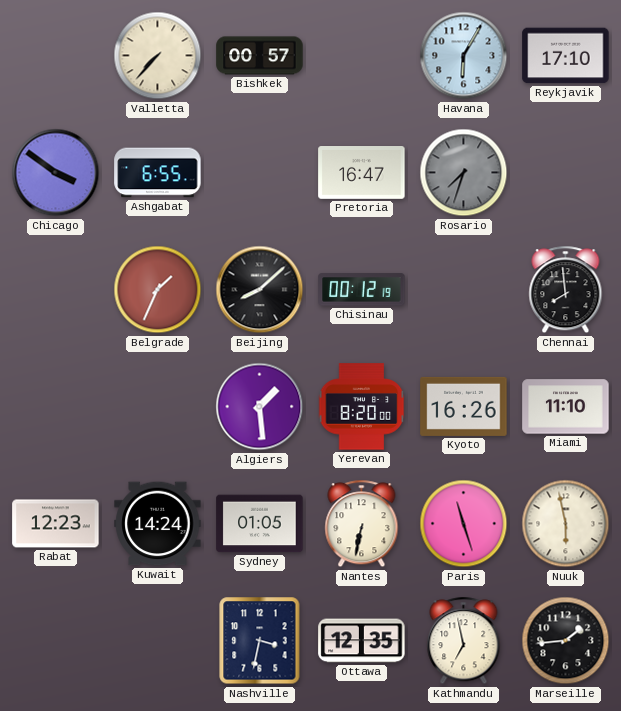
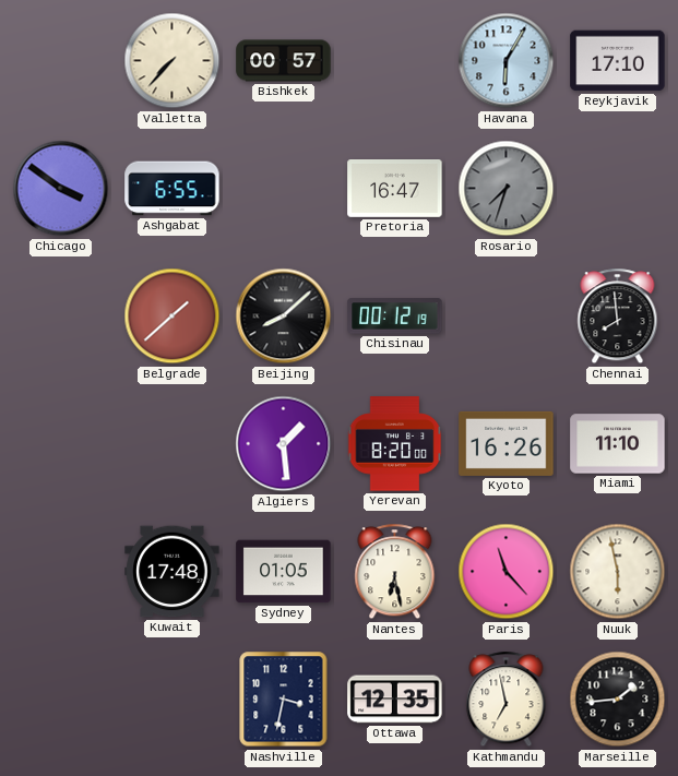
Belgrade: 1:34 -> 1:38
Rabat: 12:23 -> none
Kuwait: 14:24 -> 17:48
Nantes: 6:32 -> 6:28
Paris: 11:27 -> 11:23
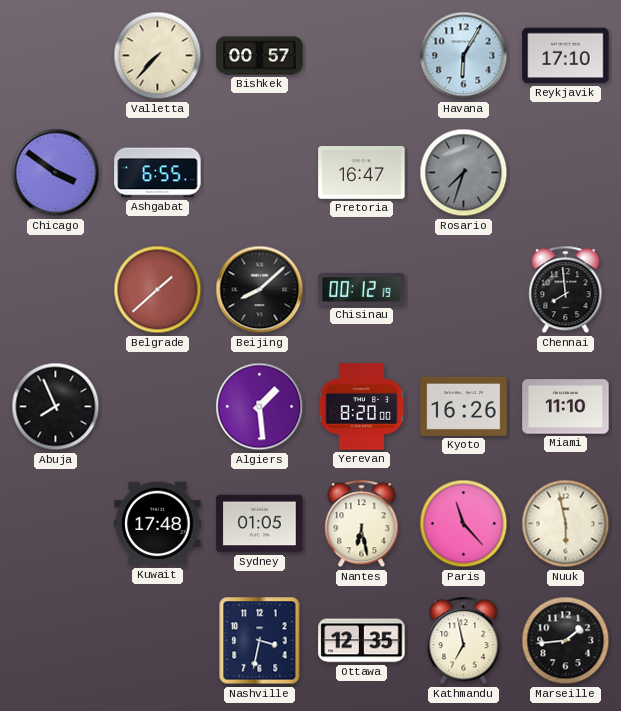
Abuja: none -> 7:56
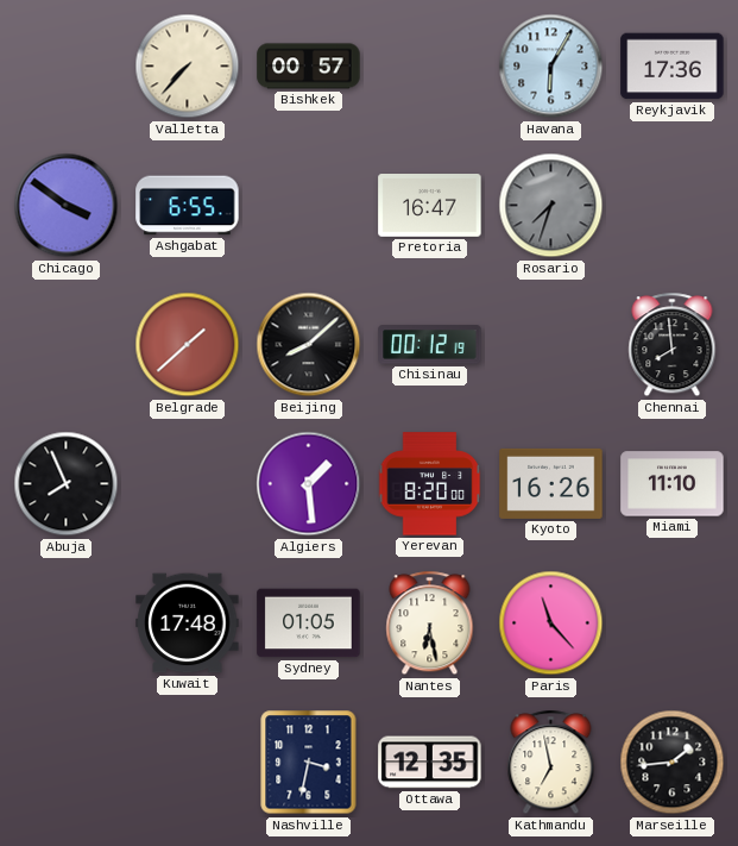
Reykjavik: 17:10 -> 17:36
Nuuk: 5:58 -> none
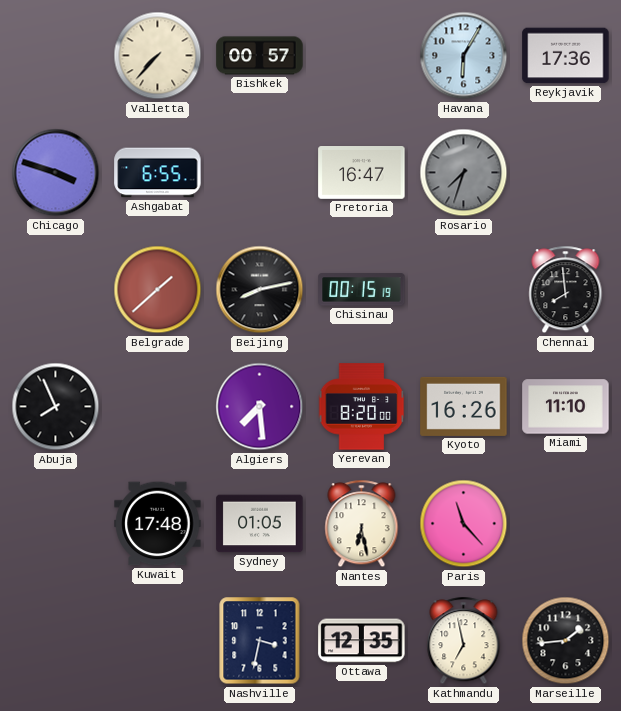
Chicago: 3:51 -> 3:48
Beijing: 8:08 -> 8:13
Chisinau: 00:12 -> 00:15
Algiers: 1:29 -> 7:29
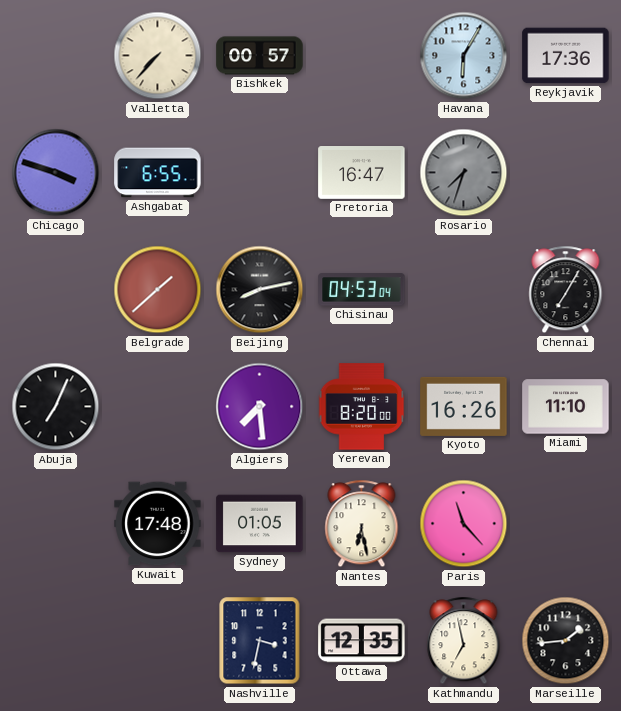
Chisinau: 00:15 -> 04:53
Chennai: 7:59 -> 7:05
Abuja: 7:56 -> 7:04
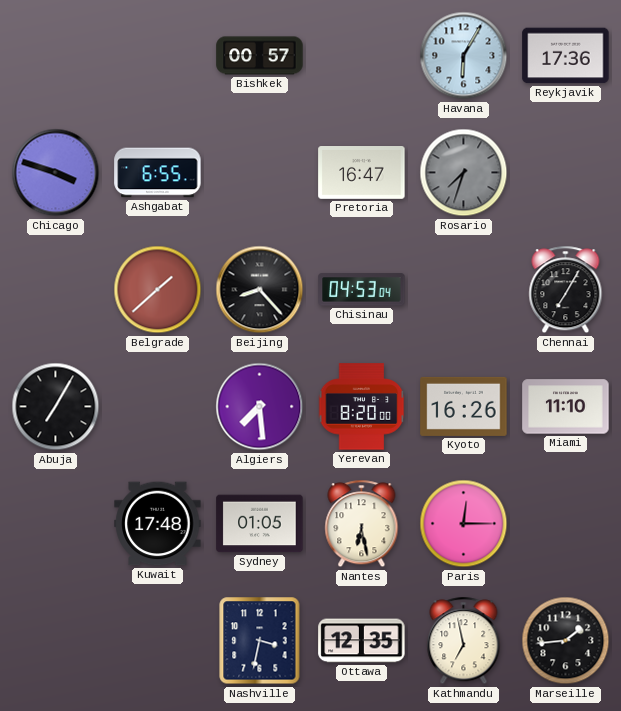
Valletta: 7:37 -> none
Beijing: 8:13 -> 8:23
Abuja: 7:04 -> 7:05
Paris: 11:23 -> 12:15
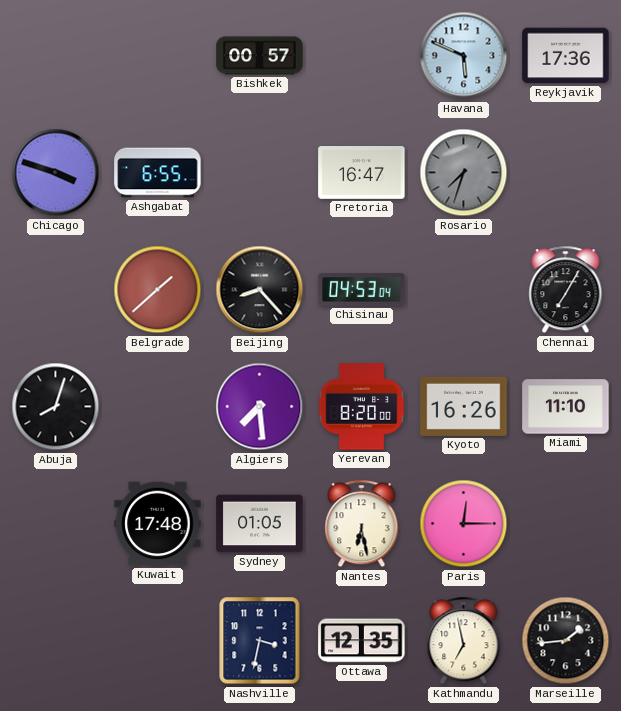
Havana: 6:05 -> 5:49
Abuja: 7:05 -> 8:03
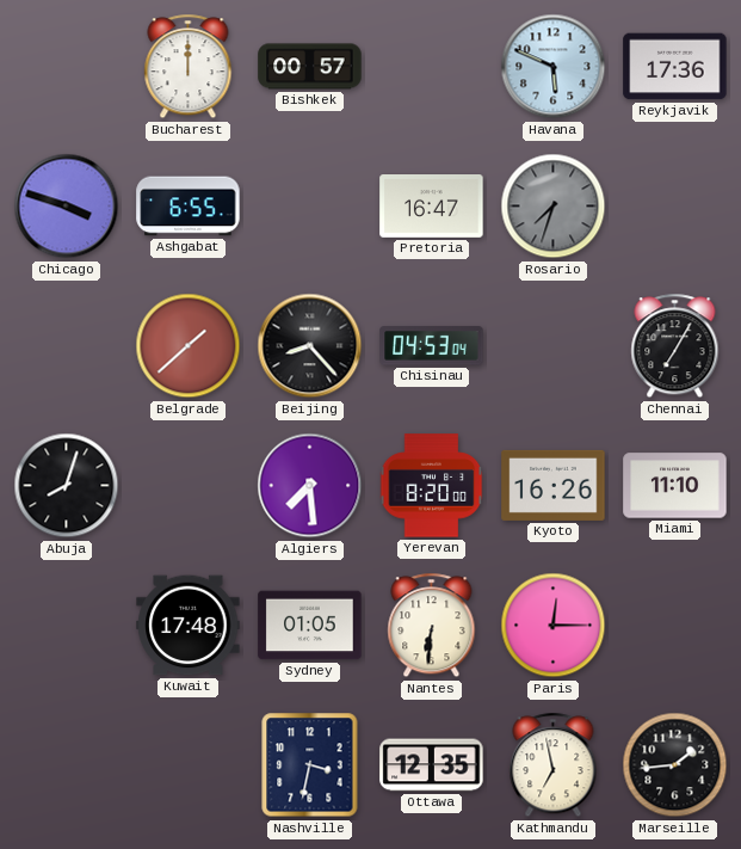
Bucharest: none -> 12:00
Nantes: 6:28 -> 6:31
